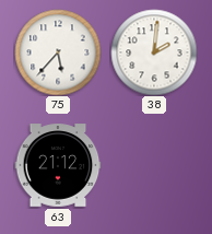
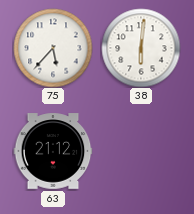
38: 2:01 -> 6:01
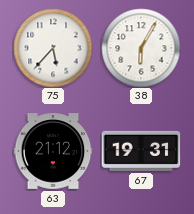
38: 6:01 -> 6:05
67: none -> 19:31
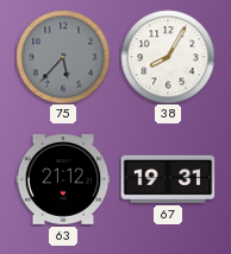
75 dial: white -> grey
38: 6:05 -> 8:05
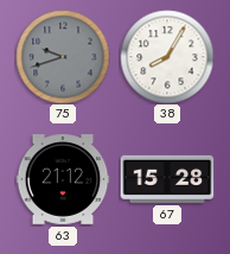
75: 5:37 -> 9:42
67: 19:31 -> 15:28
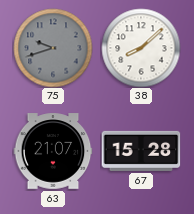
38: 8:05 -> 8:08
63: 21:12 -> 21:07
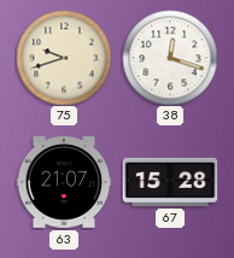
75 dial: grey -> cream
38: 8:08 -> 12:18
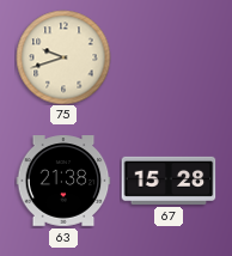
38: 12:18 -> none
63: 21:07 -> 21:38
